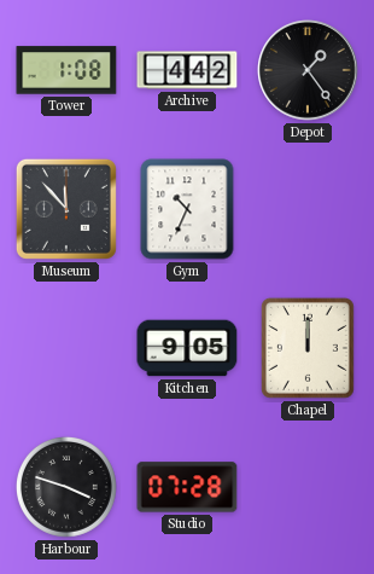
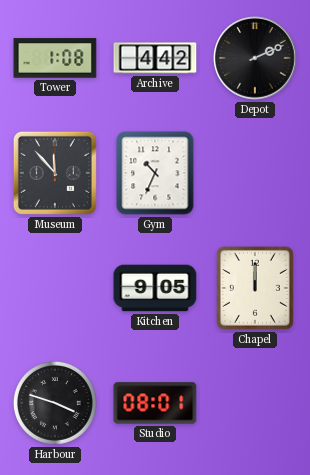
Depot: 1:24 -> 2:11
Studio: 07:28 -> 08:01
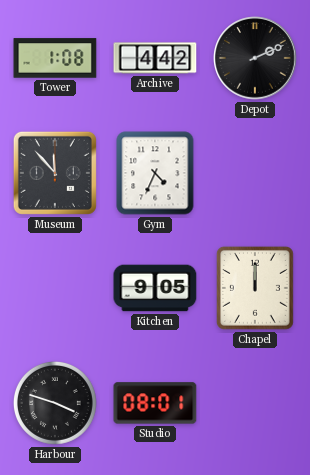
Gym: 10:34 -> 4:34
